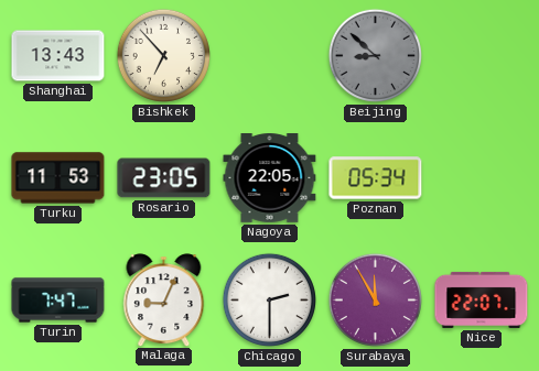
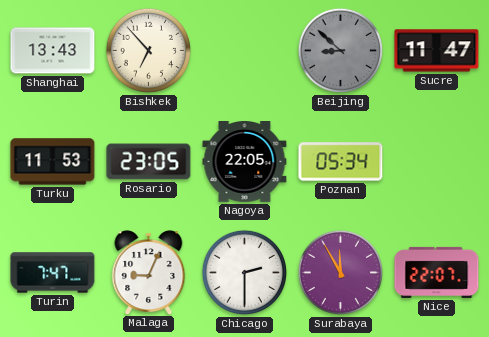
Sucre: none -> 11:47
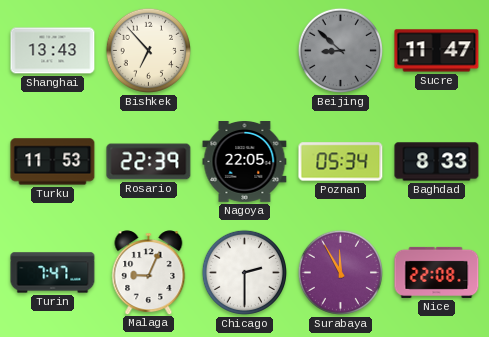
Rosario: 23:05 -> 22:39
Baghdad: none -> 8:33
Nice: 22:07 -> 22:08
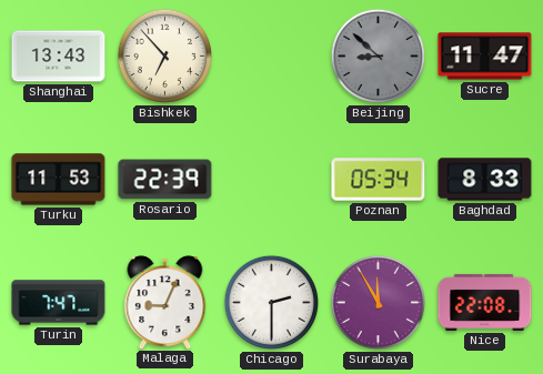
Nagoya: 22:05 -> none
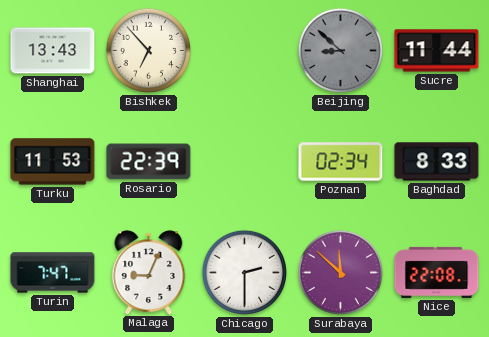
Sucre: 11:47 -> 11:44
Poznan: 05:34 -> 02:34
Surabaya: 11:55 -> 11:52
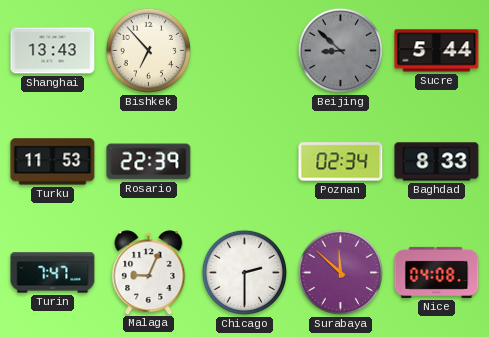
Sucre: 11:44 -> 5:44
Nice: 22:08 -> 04:08
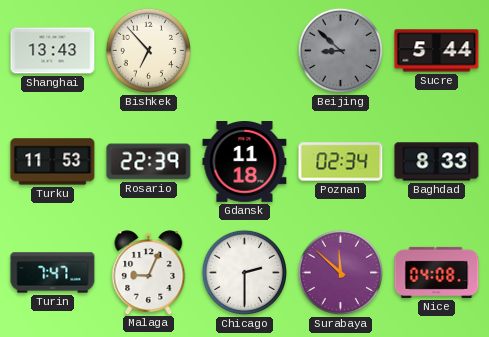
Gdansk: none -> 11:18
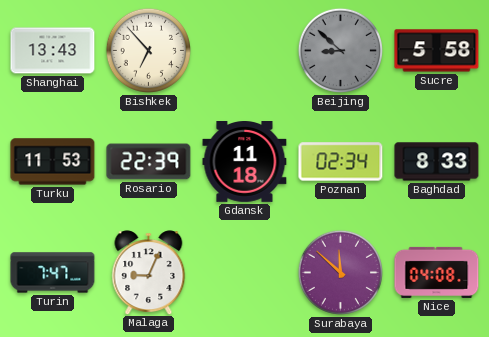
Sucre: 5:44 -> 5:58
Chicago: 2:30 -> none
